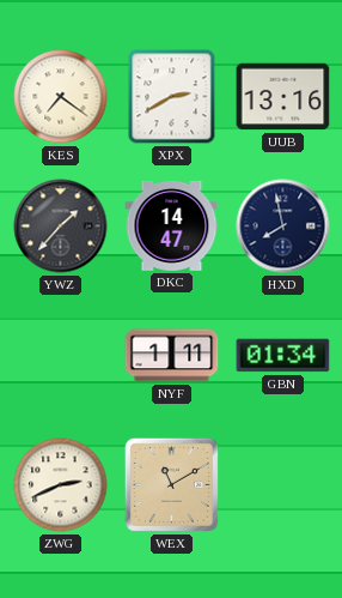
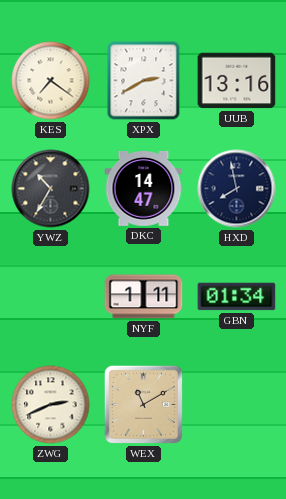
YWZ: 1:37 -> 10:35
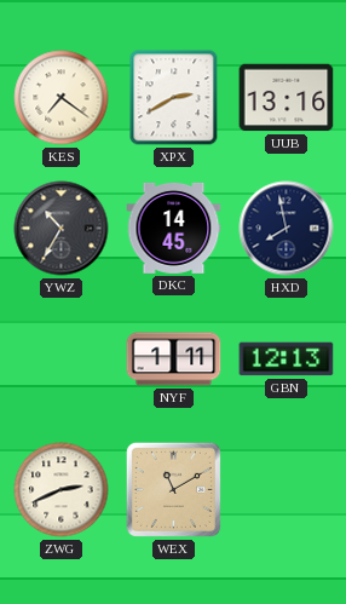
DKC: 14:47 -> 14:45
GBN: 01:34 -> 12:13
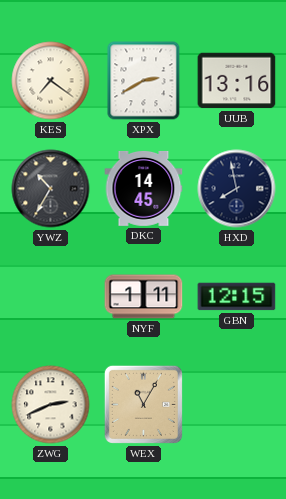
GBN: 12:13 -> 12:15
WEX: 11:10 -> 11:05
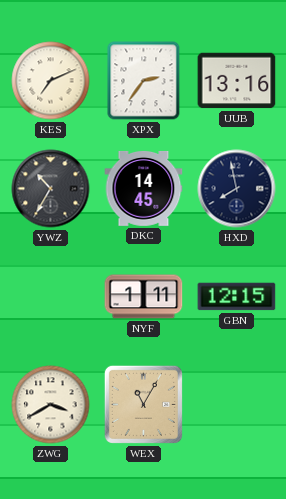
KES: 7:21 -> 7:11
XPX: 2:40 -> 2:36
ZWG: 2:41 -> 3:40
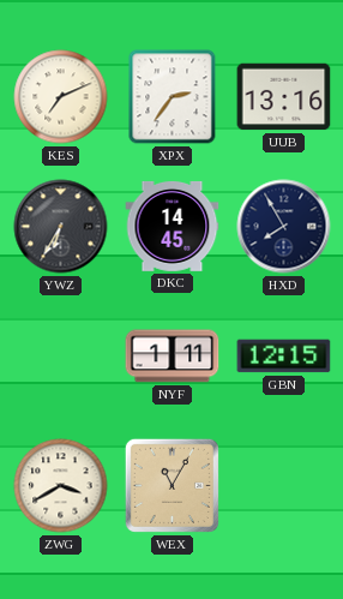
YWZ: 10:35 -> 6:35
HXD: 7:58 -> 7:55
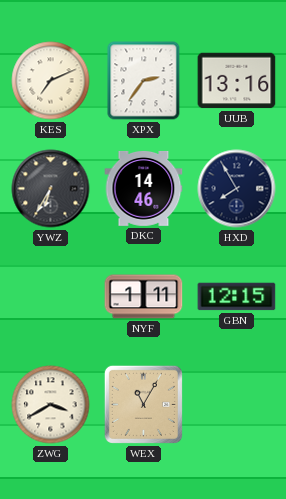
DKC: 14:45 -> 14:46
